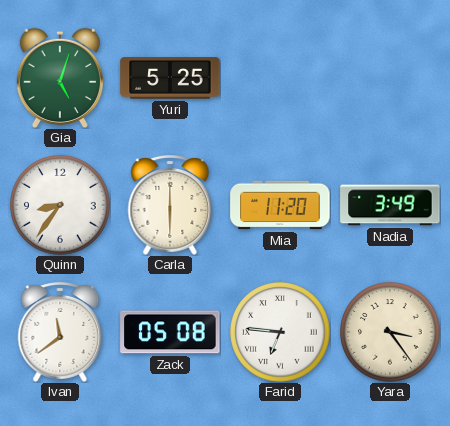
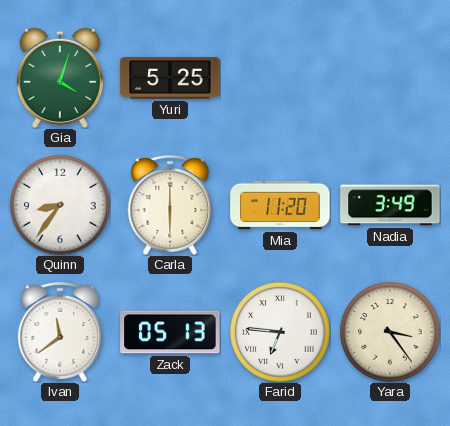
Gia: 5:03 -> 4:03
Zack: 05:08 -> 05:13
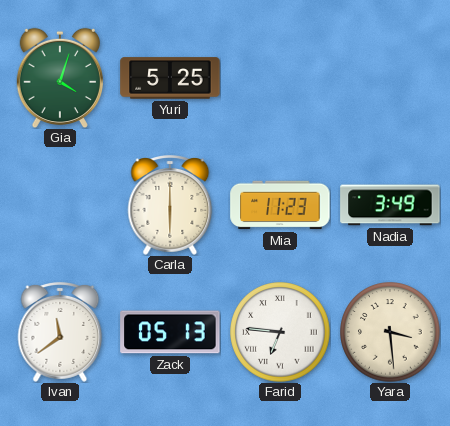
Quinn: 8:36 -> none
Mia: 11:20 -> 11:23
Yara: 3:24 -> 3:29
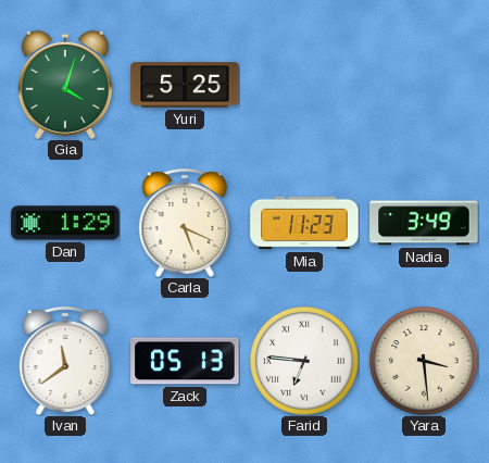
Dan: none -> 1:29
Carla: 6:00 -> 5:19
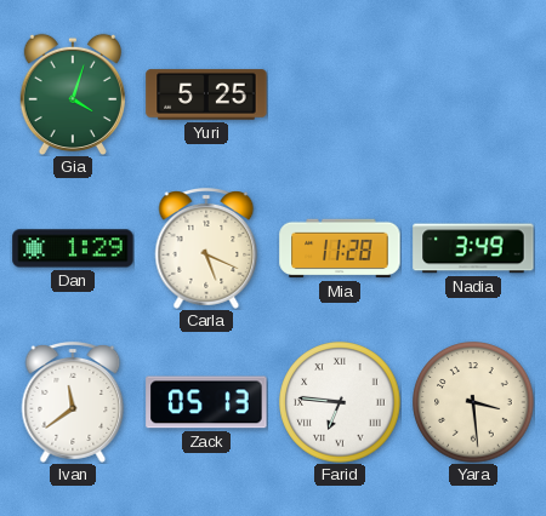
Mia: 11:23 -> 11:28
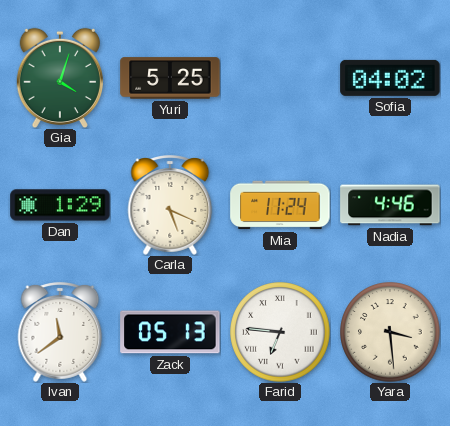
Sofia: none -> 04:02
Mia: 11:28 -> 11:24
Nadia: 3:49 -> 4:46
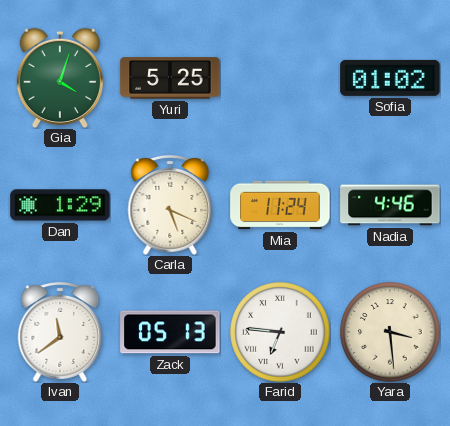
Sofia: 04:02 -> 01:02
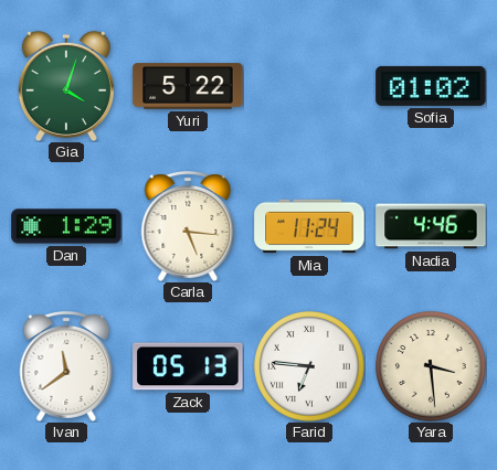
Yuri: 5:25 -> 5:22
Carla: 5:19 -> 5:16
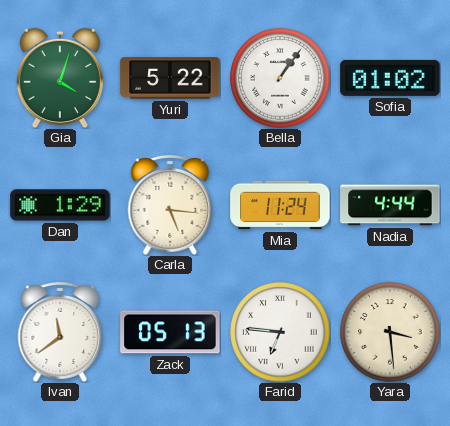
Bella: none -> 1:06
Nadia: 4:46 -> 4:44
